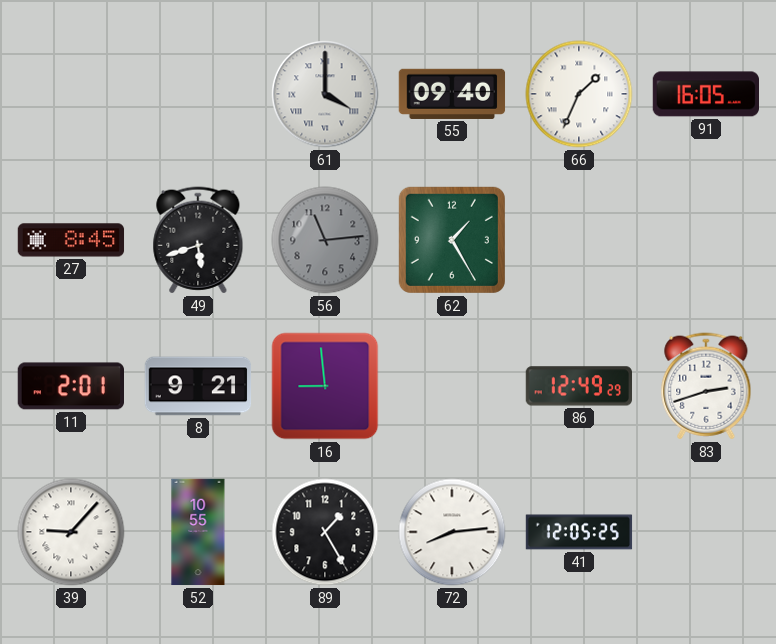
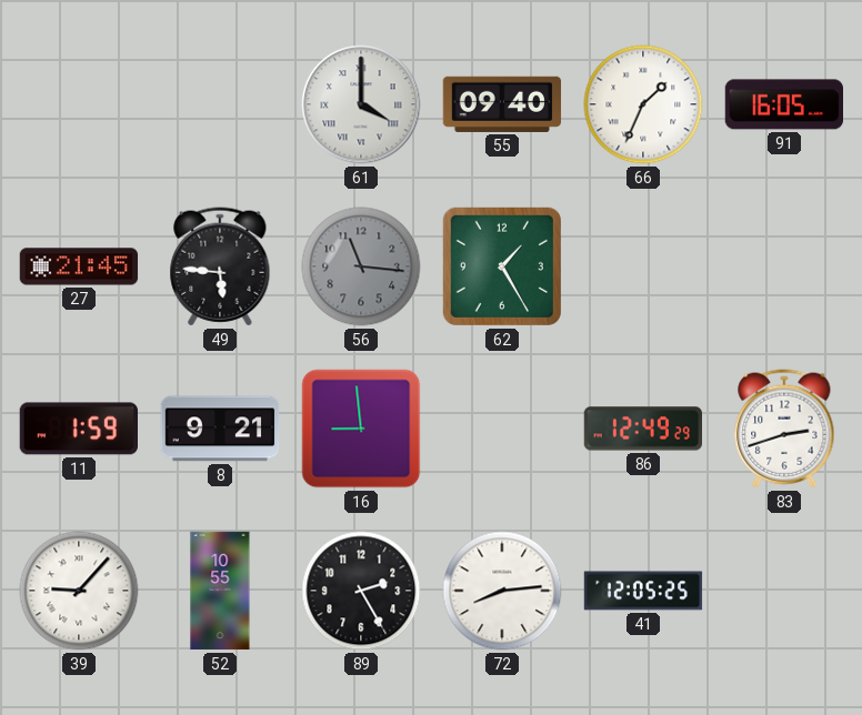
27: 8:45 -> 21:45
49: 5:42 -> 5:46
56: 11:14 -> 11:16
11: 2:01 -> 1:59
89: 1:25 -> 2:25
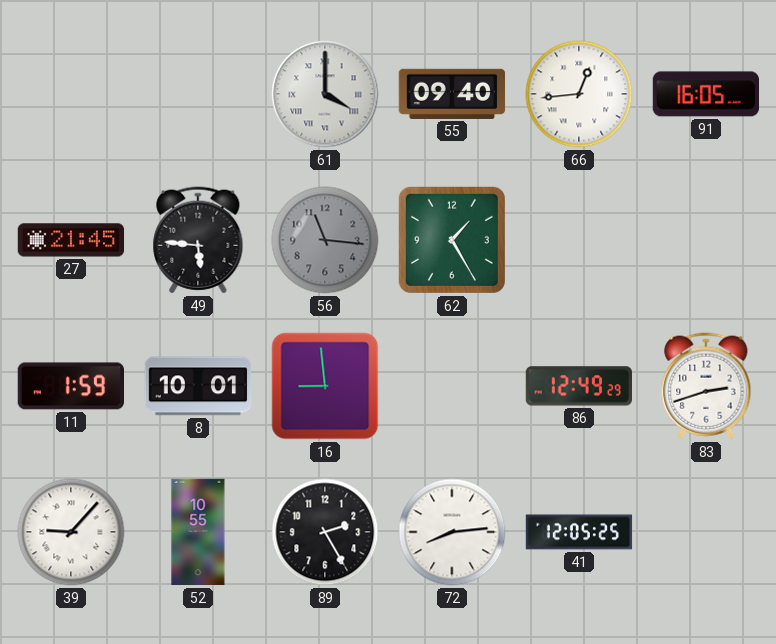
66: 1:34 -> 12:44
8: 9:21 -> 10:01
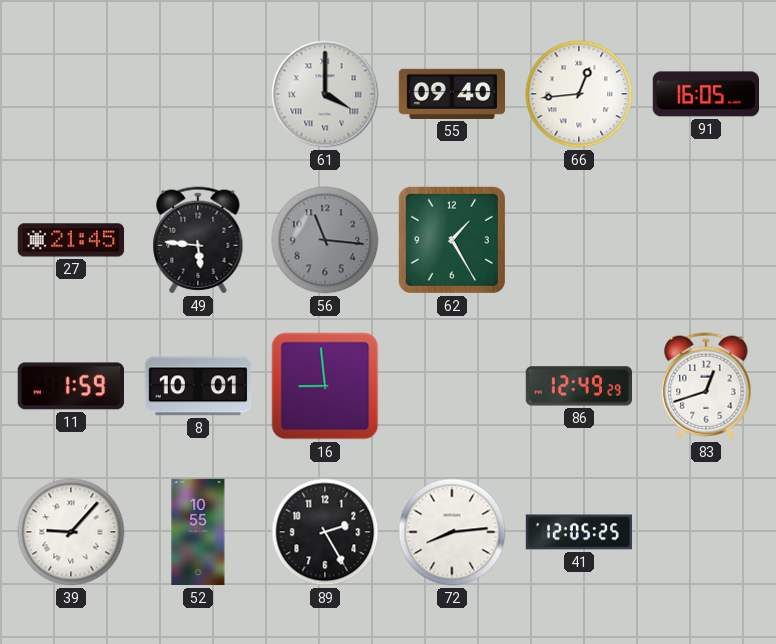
83: 2:42 -> 12:42
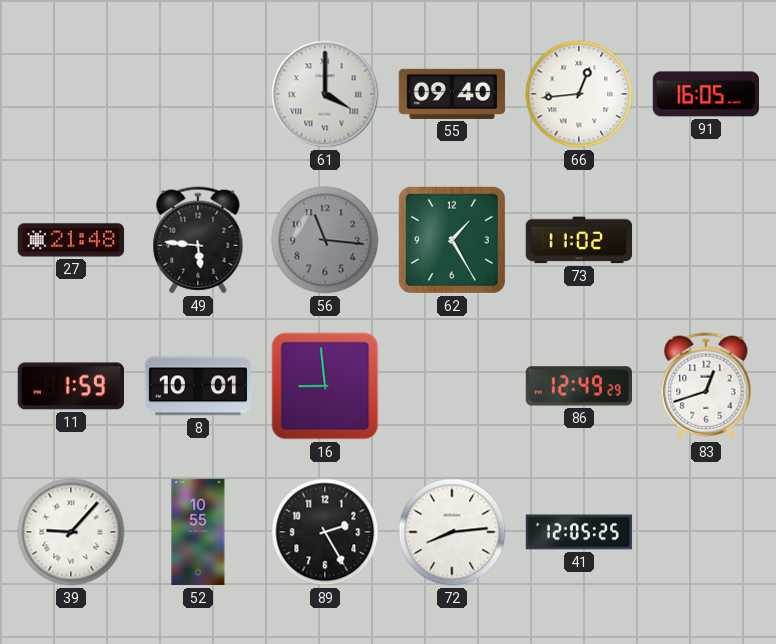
27: 21:45 -> 21:48
73: none -> 11:02
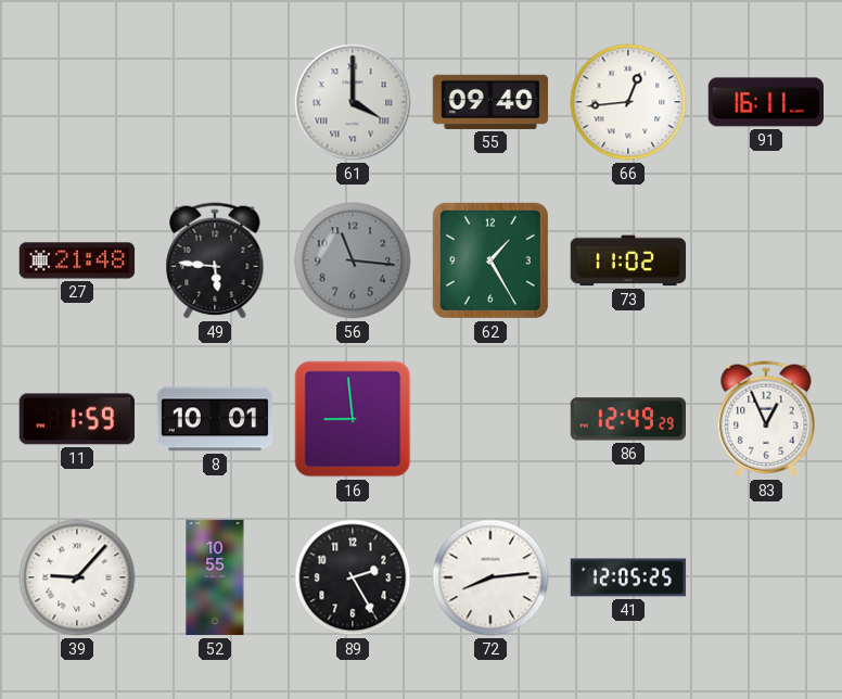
91: 16:05 -> 16:11
83: 12:42 -> 12:56
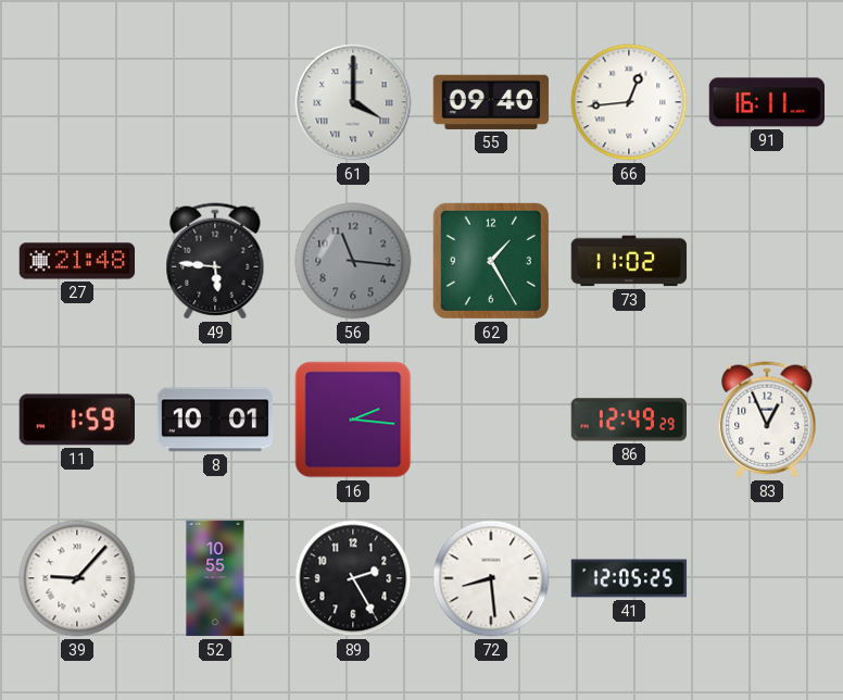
16: 8:59 -> 2:16
72: 8:14 -> 8:29
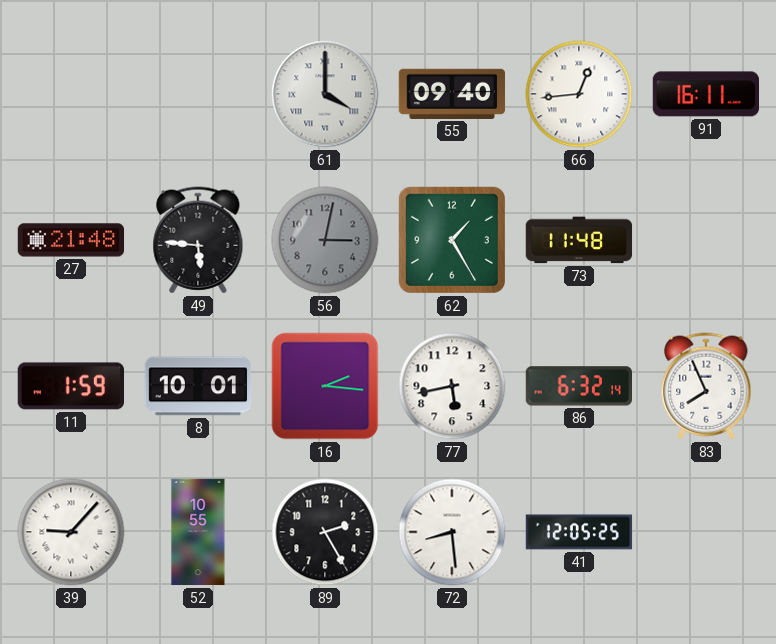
56: 11:16 -> 3:02
73: 11:02 -> 11:48
77: none -> 5:43
86: 12:49 -> 6:32
83: 12:56 -> 7:56
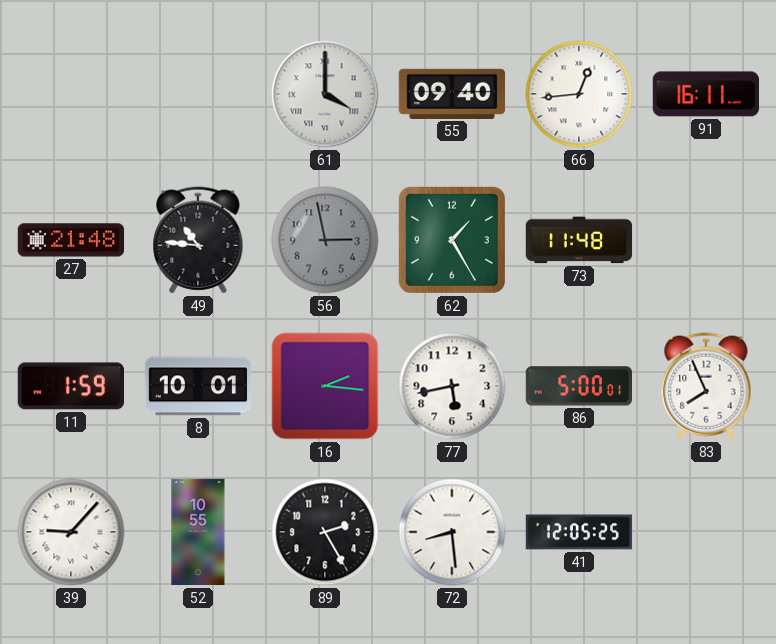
49: 5:46 -> 10:46
56: 3:02 -> 2:58
86: 6:32 -> 5:00
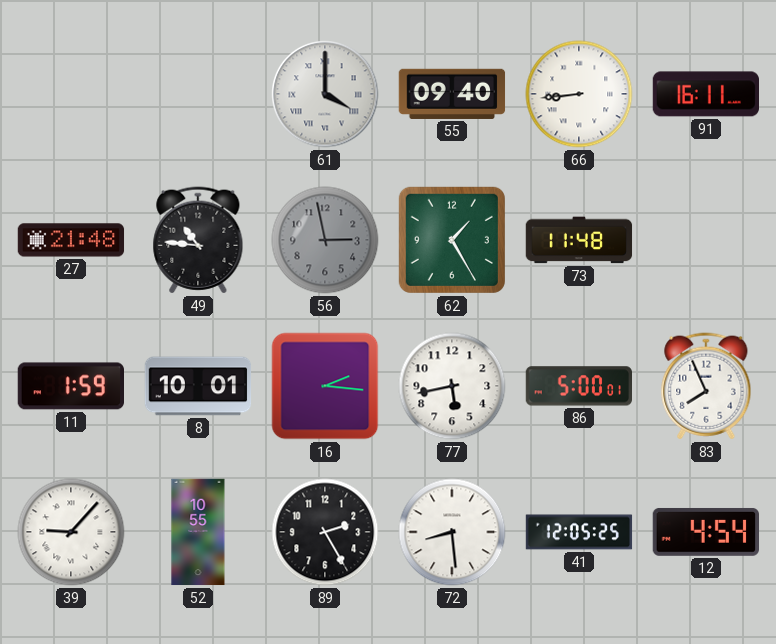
66: 12:44 -> 8:44
12: none -> 4:54
